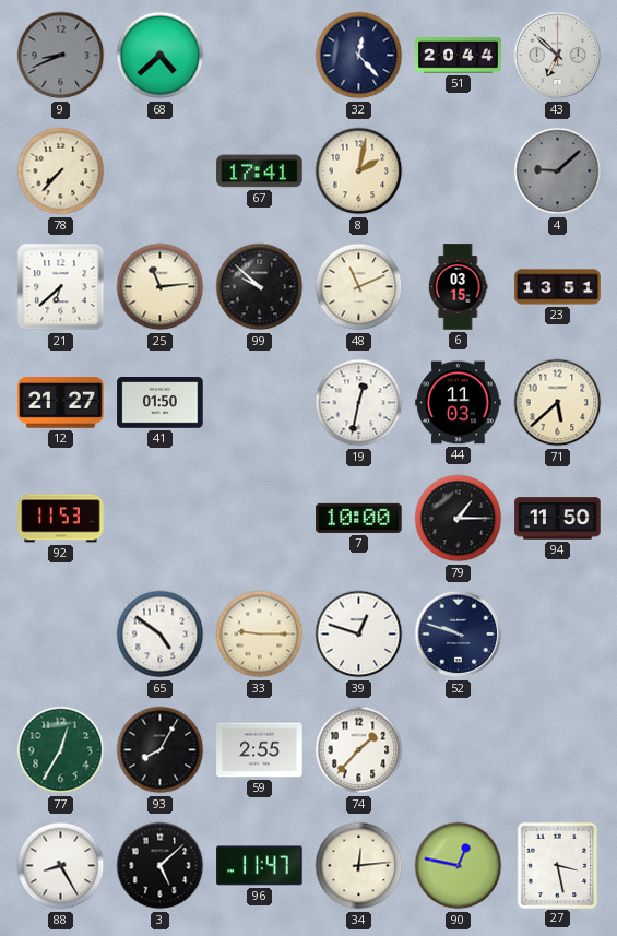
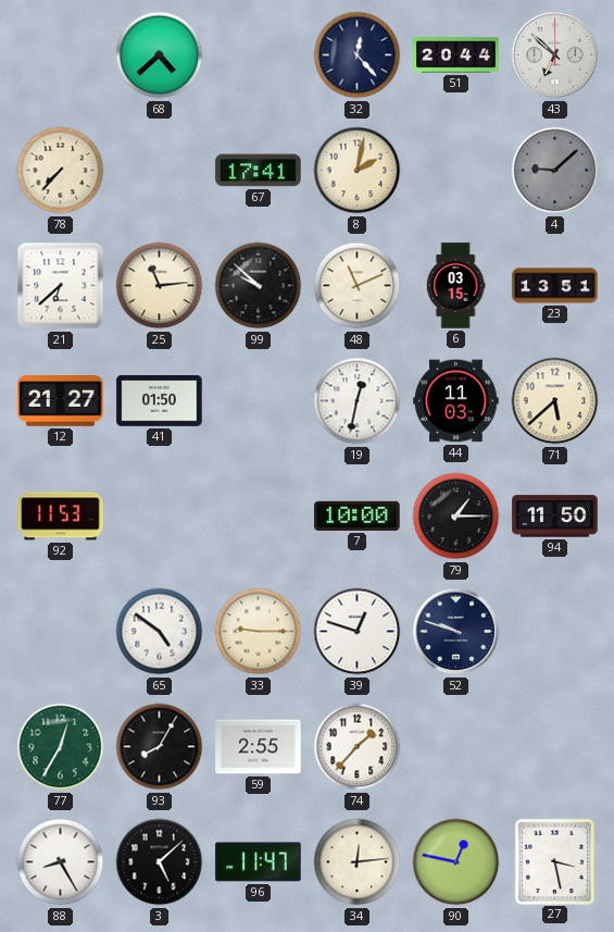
9: 8:41 -> none
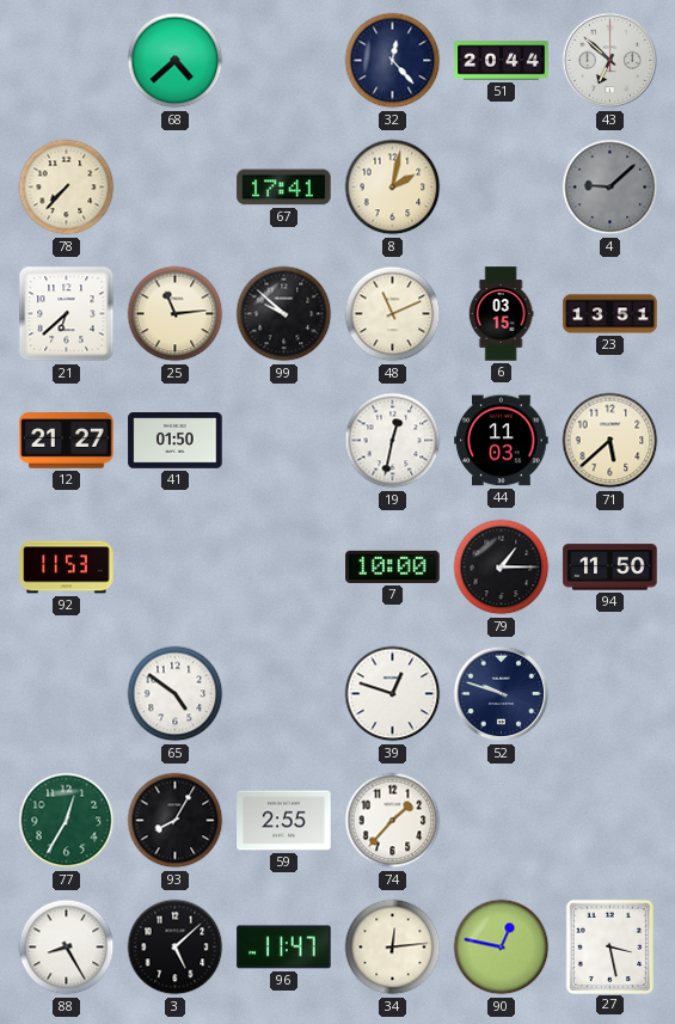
33: 9:15 -> none
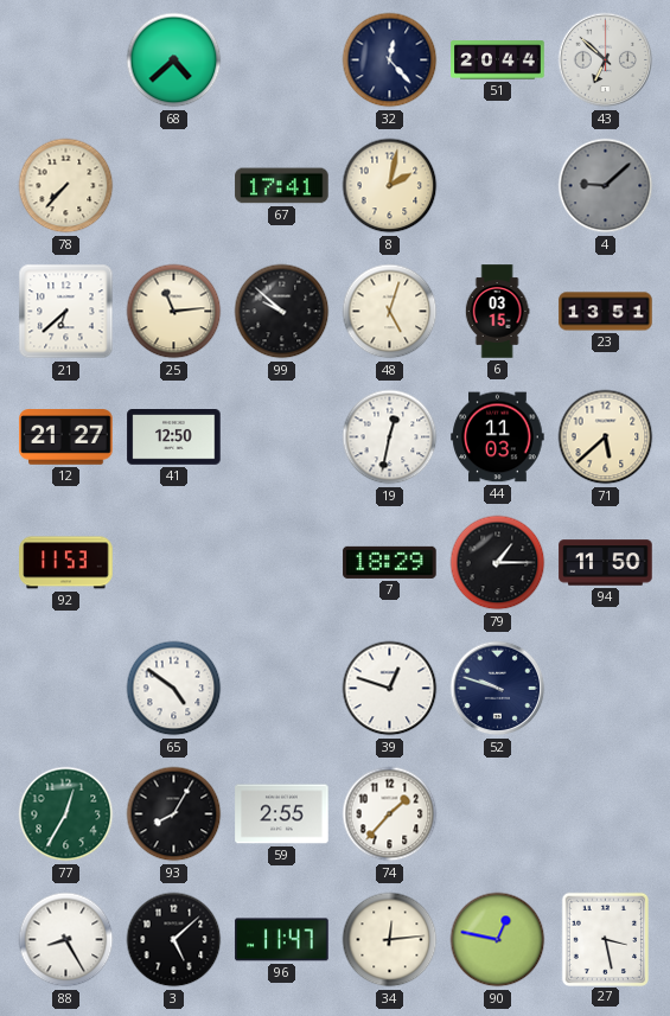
48: 11:11 -> 5:03
41: 01:50 -> 12:50
7: 10:00 -> 18:29
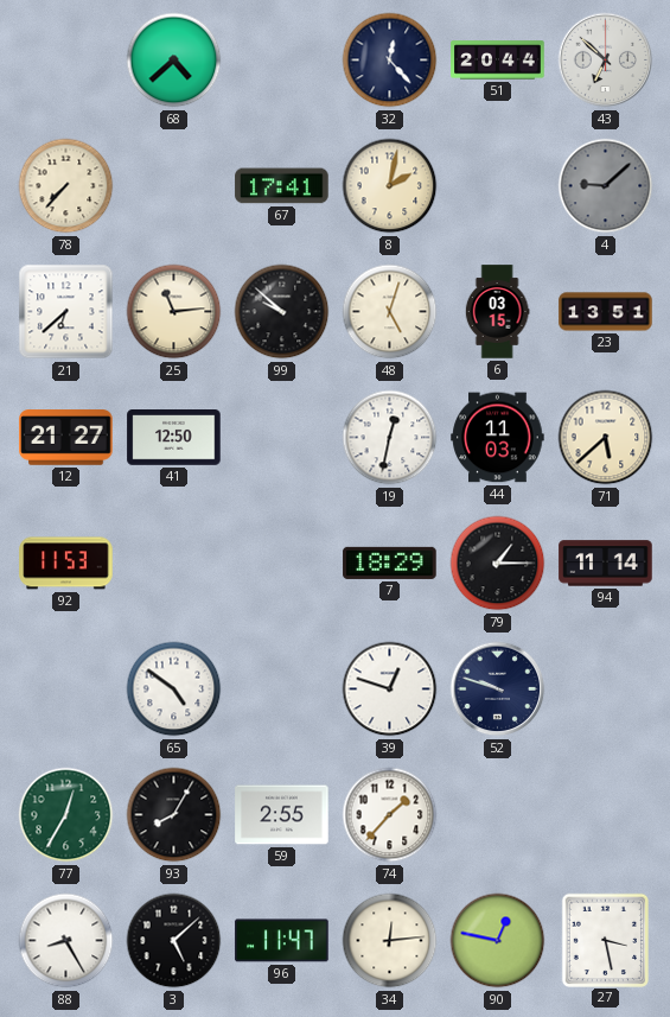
94: 11:50 -> 11:14
